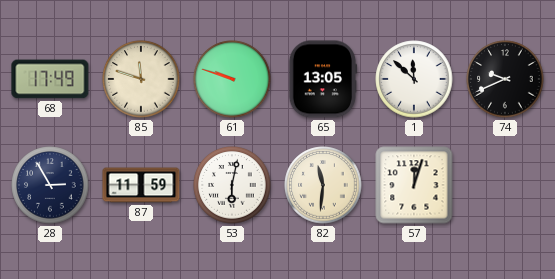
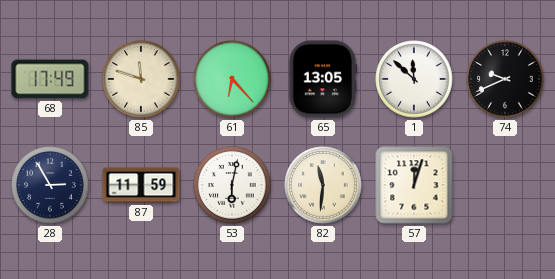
61: 9:48 -> 6:23
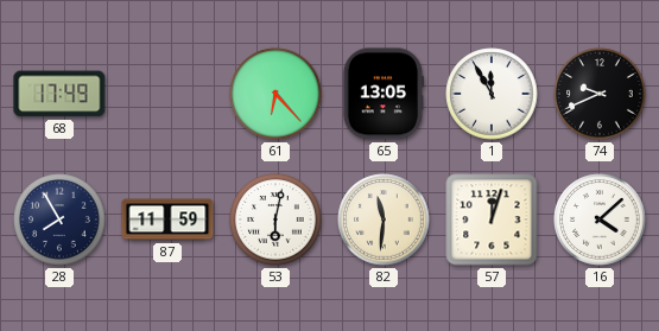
85: 11:48 -> none
1: 11:52 -> 11:55
28: 2:55 -> 7:55
16: none -> 4:08
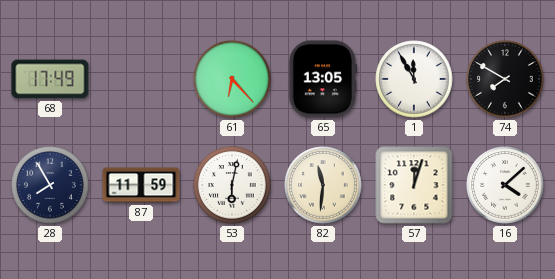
74: 9:41 -> 7:50
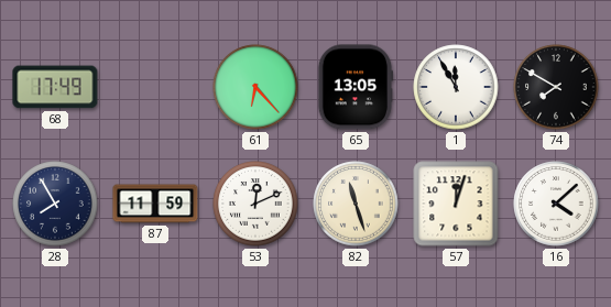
53: 6:02 -> 12:11
82: 11:31 -> 11:27
